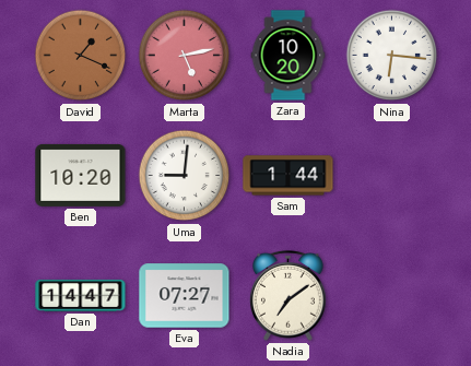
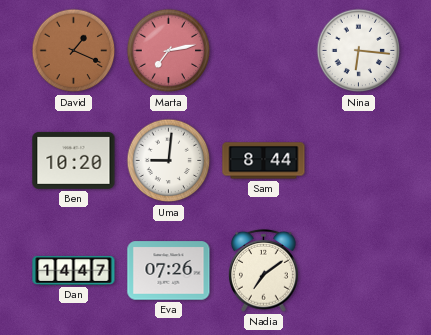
Marta: 5:13 -> 7:13
Zara: 10:20 -> none
Sam: 1:44 -> 8:44
Eva: 07:27 -> 07:26
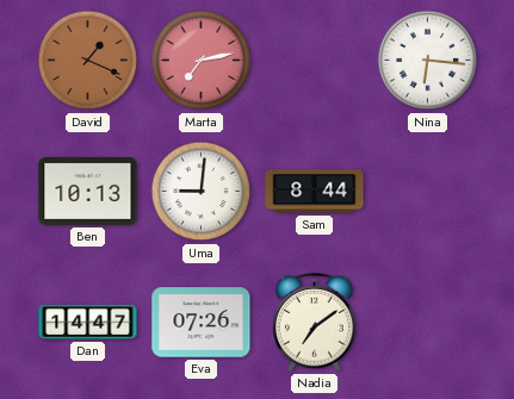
Ben: 10:20 -> 10:13
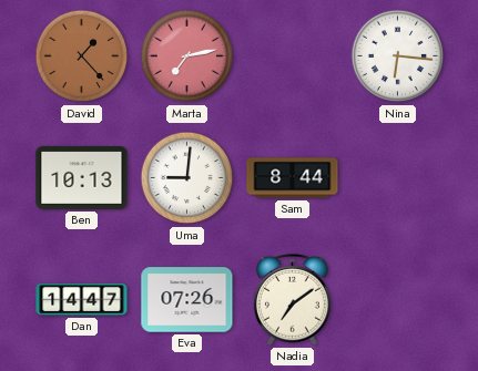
David: 1:19 -> 1:23
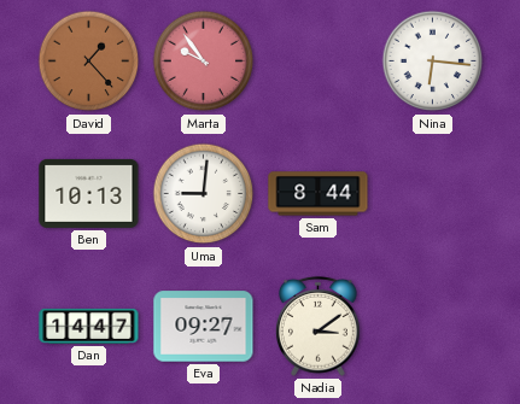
Marta: 7:13 -> 9:54
Eva: 07:26 -> 09:27
Nadia: 7:09 -> 3:09
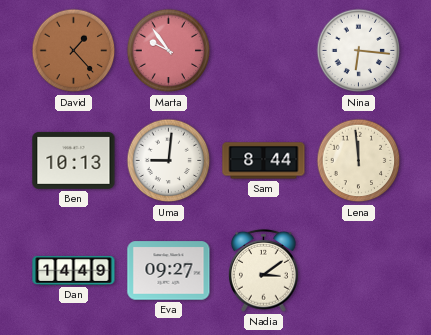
Lena: none -> 11:59
Dan: 14:47 -> 14:49
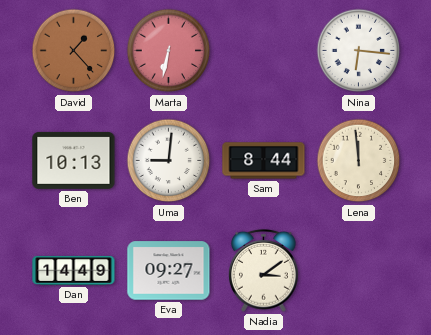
Marta: 9:54 -> 6:32
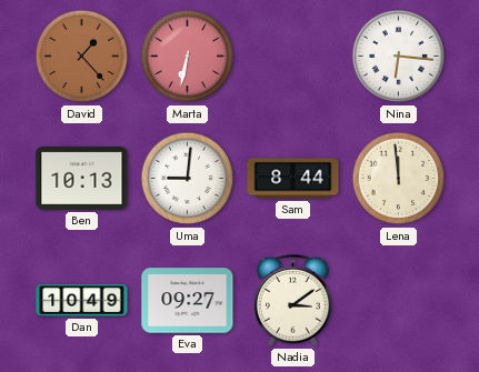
Dan: 14:49 -> 10:49
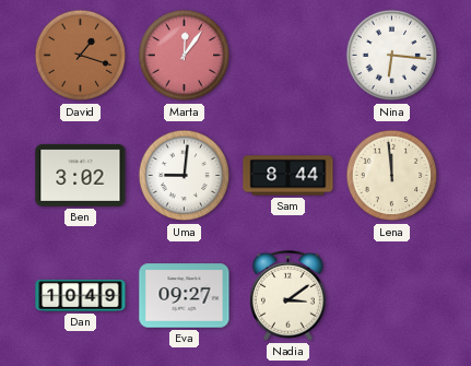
David: 1:23 -> 1:18
Marta: 6:32 -> 12:06
Ben: 10:13 -> 3:02
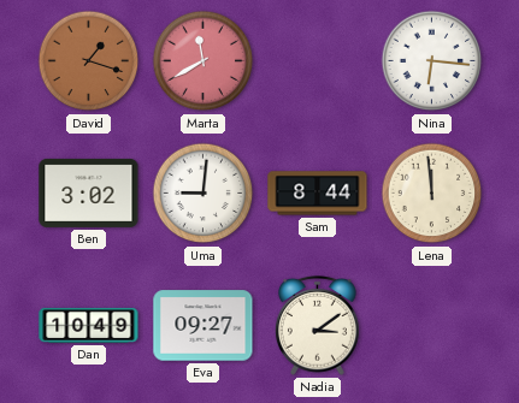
Marta: 12:06 -> 11:40
